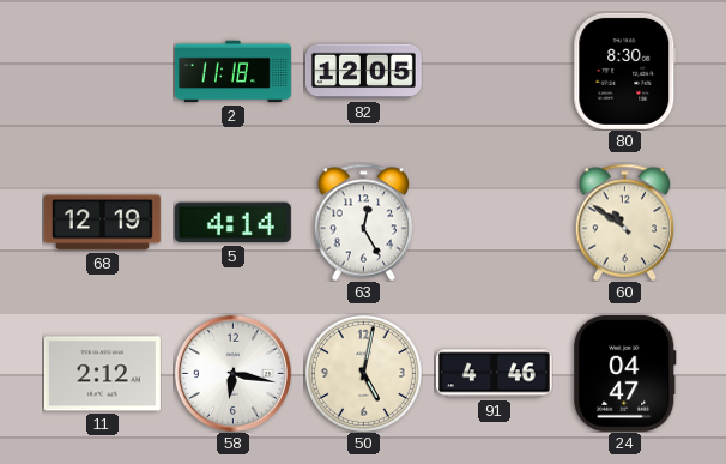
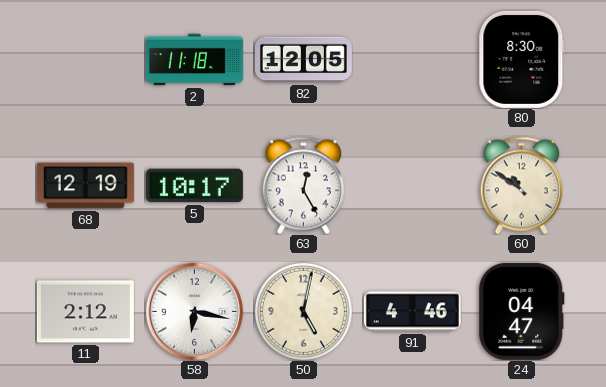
5: 4:14 -> 10:17
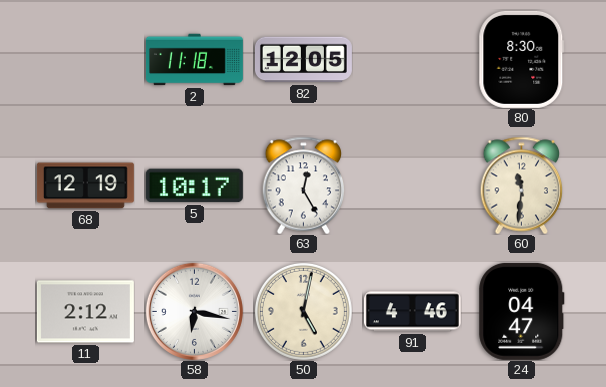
60: 10:51 -> 11:31
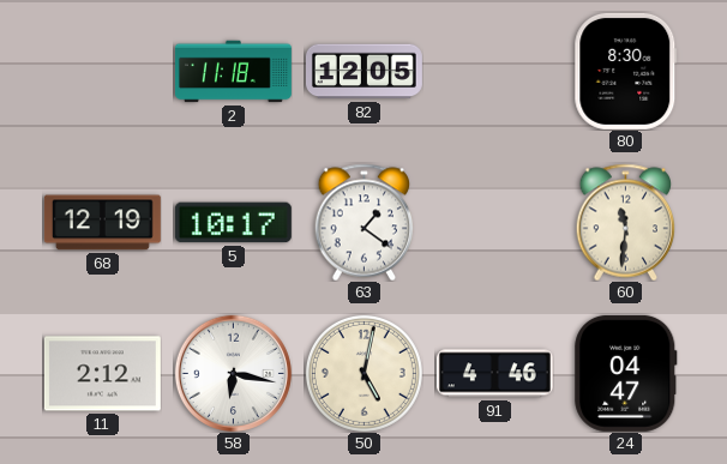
63: 12:25 -> 1:21
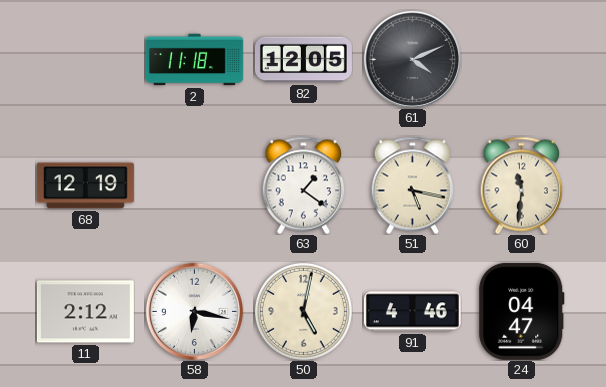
61: none -> 4:11
80: 8:30 -> none
5: 10:17 -> none
51: none -> 5:17
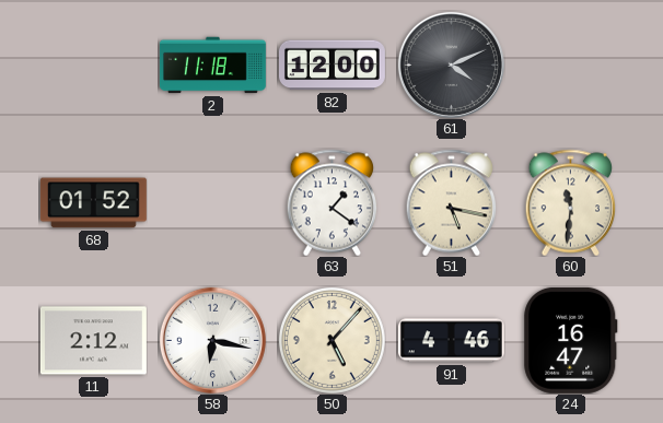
82: 12:05 -> 12:00
68: 12:19 -> 01:52
50: 5:02 -> 5:07
24: 04:47 -> 16:47
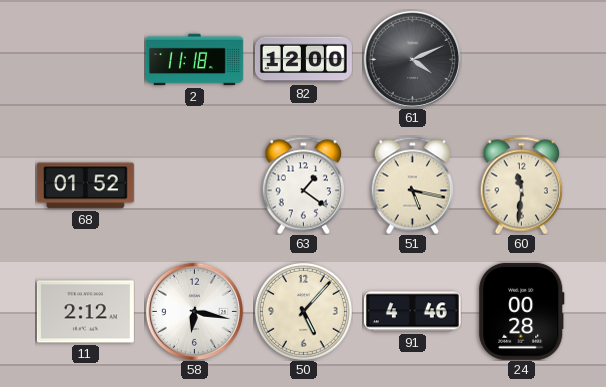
24: 16:47 -> 00:28
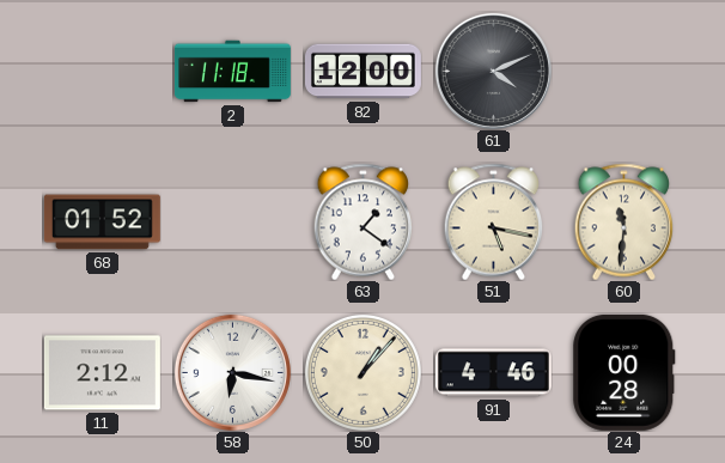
50: 5:07 -> 1:07
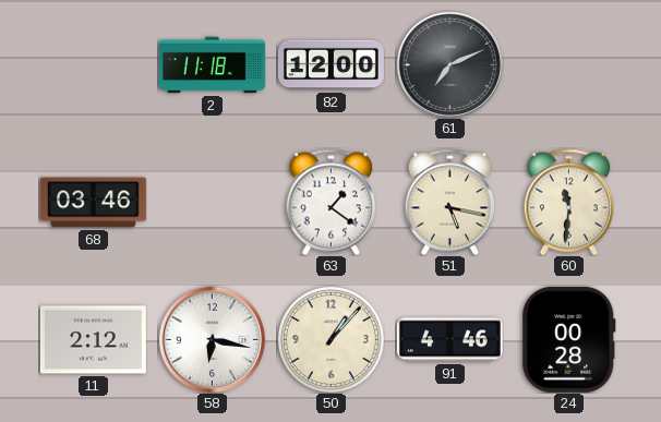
61: 4:11 -> 7:11
68: 01:52 -> 03:46
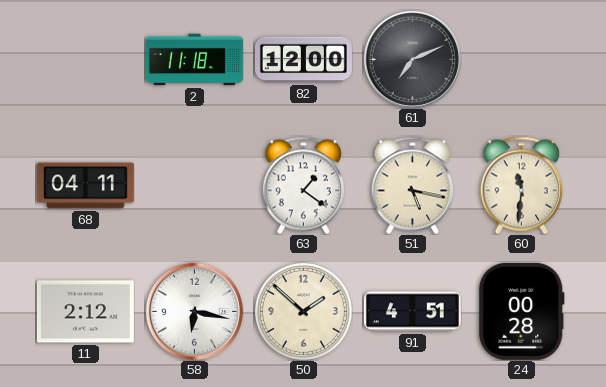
68: 03:46 -> 04:11
50: 1:07 -> 1:52
91: 4:46 -> 4:51
